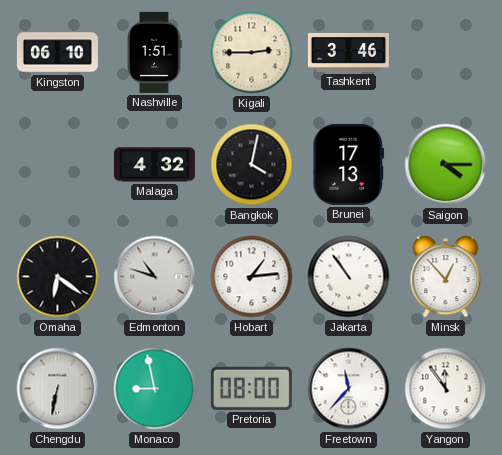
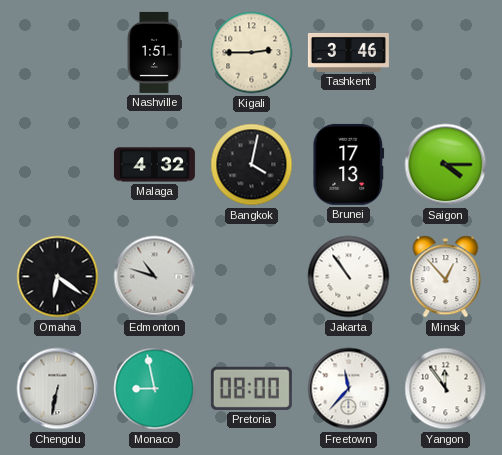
Kingston: 06:10 -> none
Hobart: 1:14 -> none
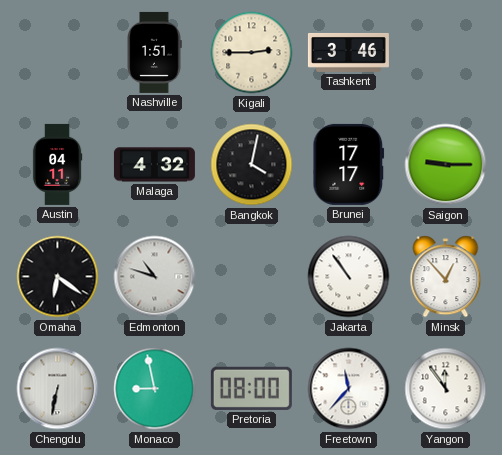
Austin: none -> 04:11
Brunei: 17:13 -> 17:17
Saigon: 4:15 -> 9:15
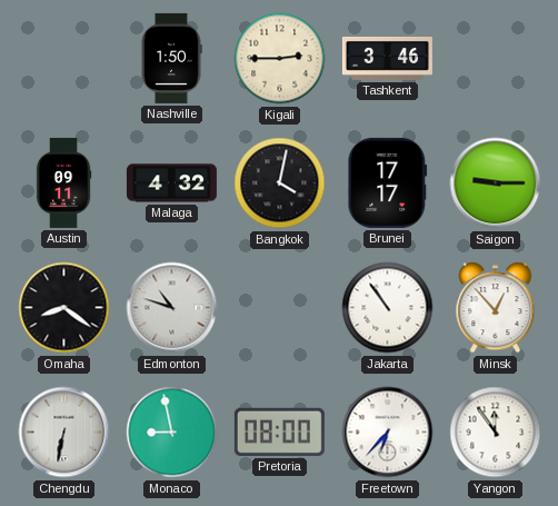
Nashville: 1:51 -> 1:50
Austin: 04:11 -> 09:11
Omaha: 6:21 -> 8:21
Freetown: 11:37 -> 6:37
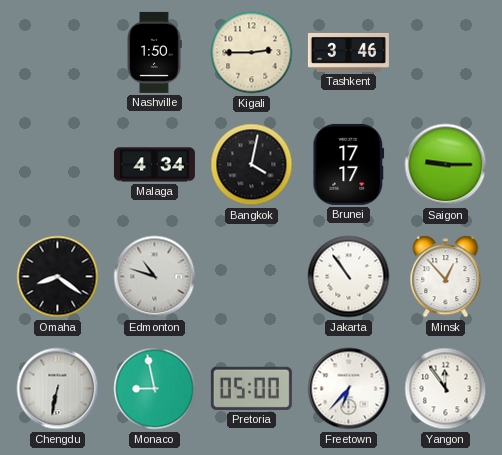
Austin: 09:11 -> none
Malaga: 4:32 -> 4:34
Pretoria: 08:00 -> 05:00
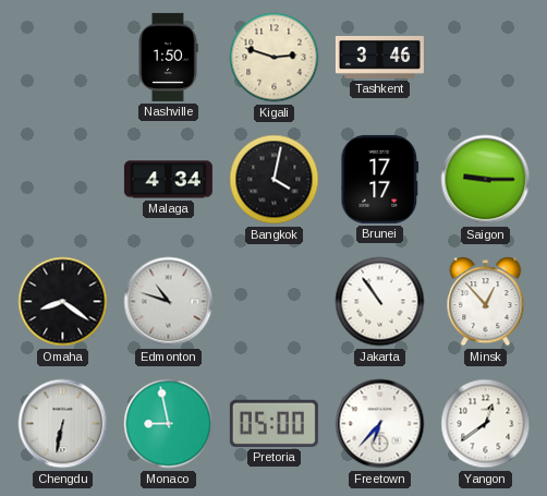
Kigali: 2:45 -> 2:48
Yangon: 11:54 -> 12:39
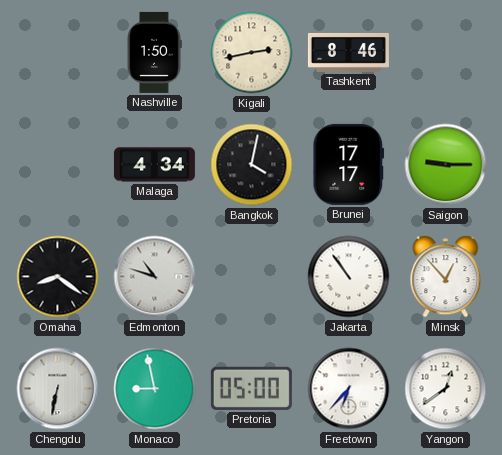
Kigali: 2:48 -> 2:43
Tashkent: 3:46 -> 8:46
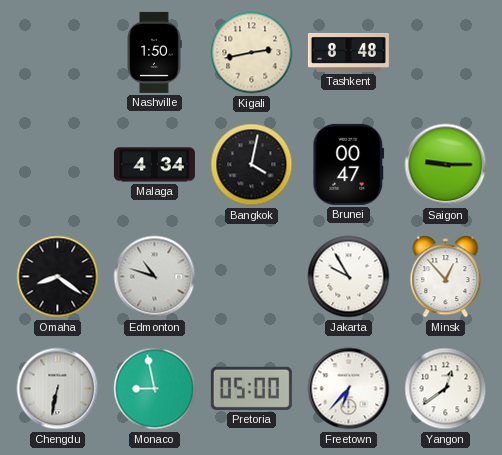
Tashkent: 8:46 -> 8:48
Brunei: 17:17 -> 00:47
Jakarta: 10:54 -> 9:55
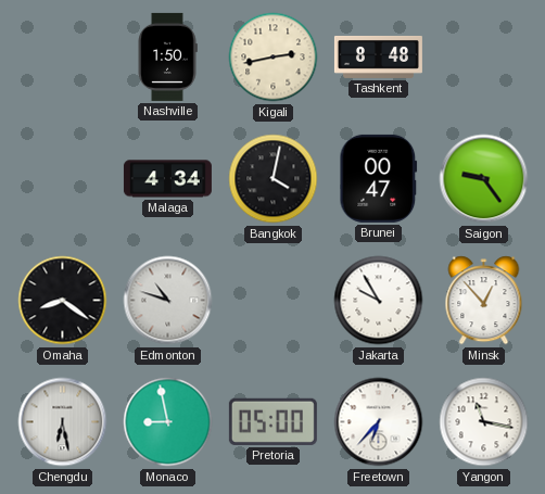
Saigon: 9:15 -> 9:24
Chengdu: 6:32 -> 6:28
Yangon: 12:39 -> 11:17
